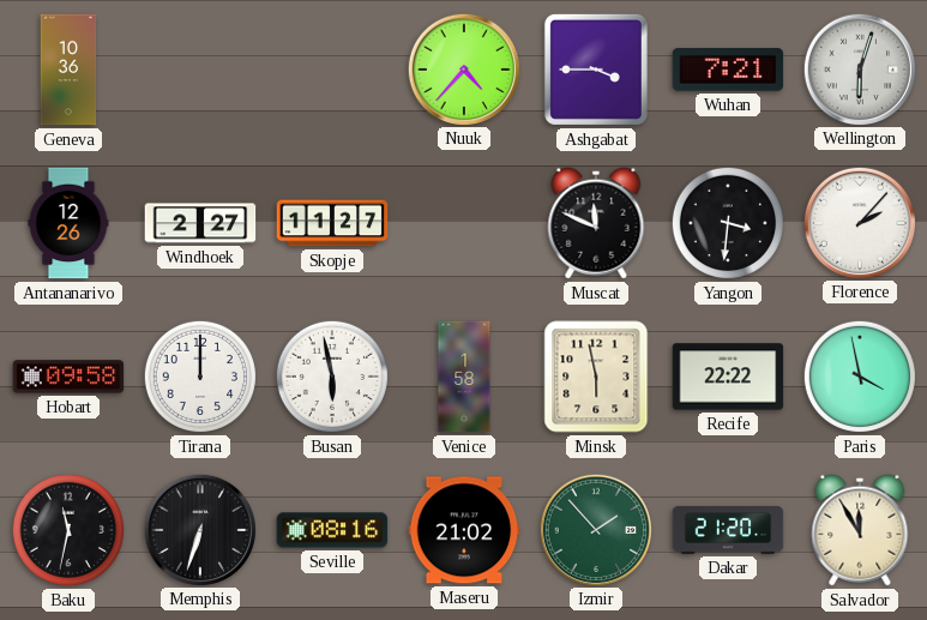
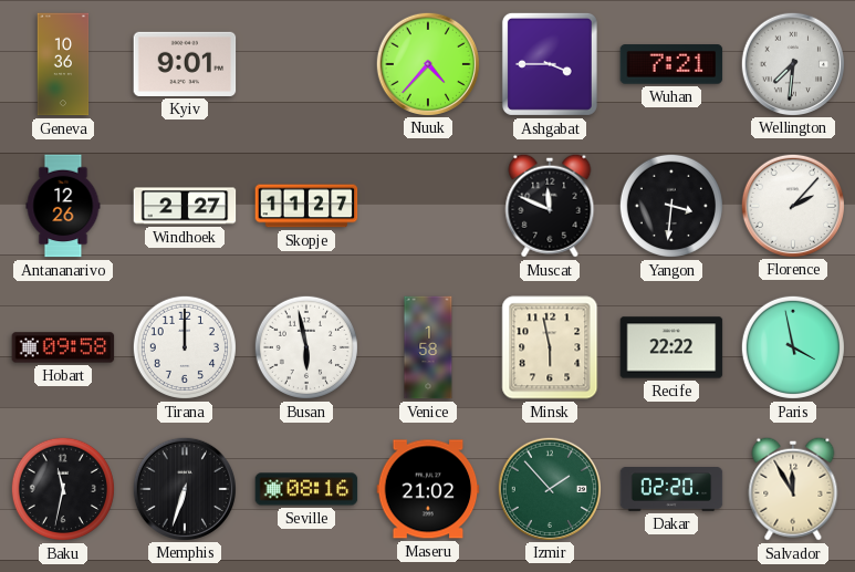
Kyiv: none -> 9:01
Wellington: 6:03 -> 7:31
Dakar: 21:20 -> 02:20
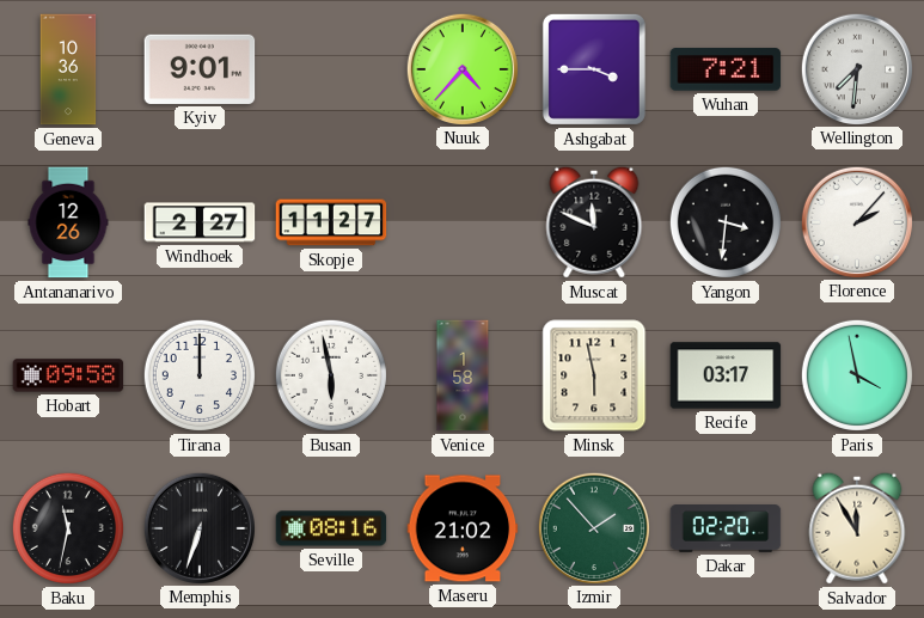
Recife: 22:22 -> 03:17
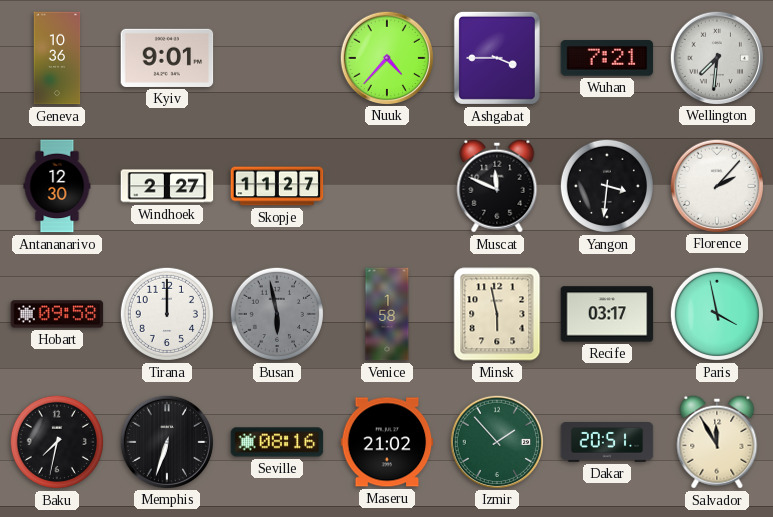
Antananarivo: 12:26 -> 12:30
Busan dial: white -> grey
Baku: 11:32 -> 7:32
Dakar: 02:20 -> 20:51
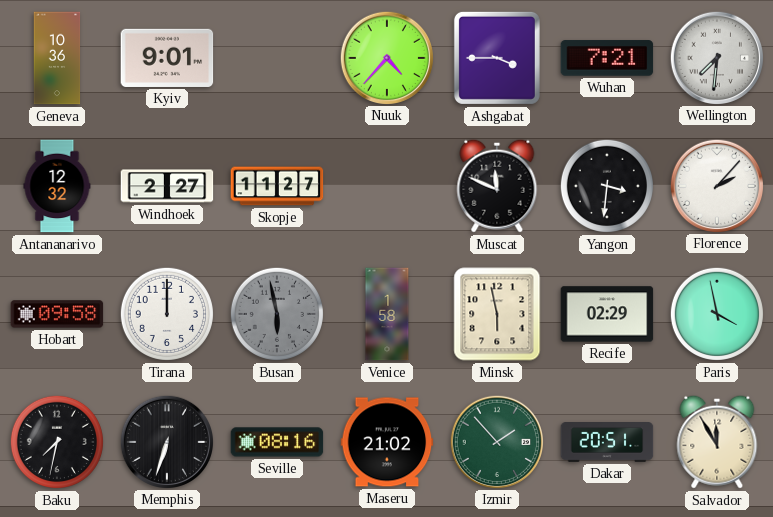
Antananarivo: 12:30 -> 12:32
Recife: 03:17 -> 02:29
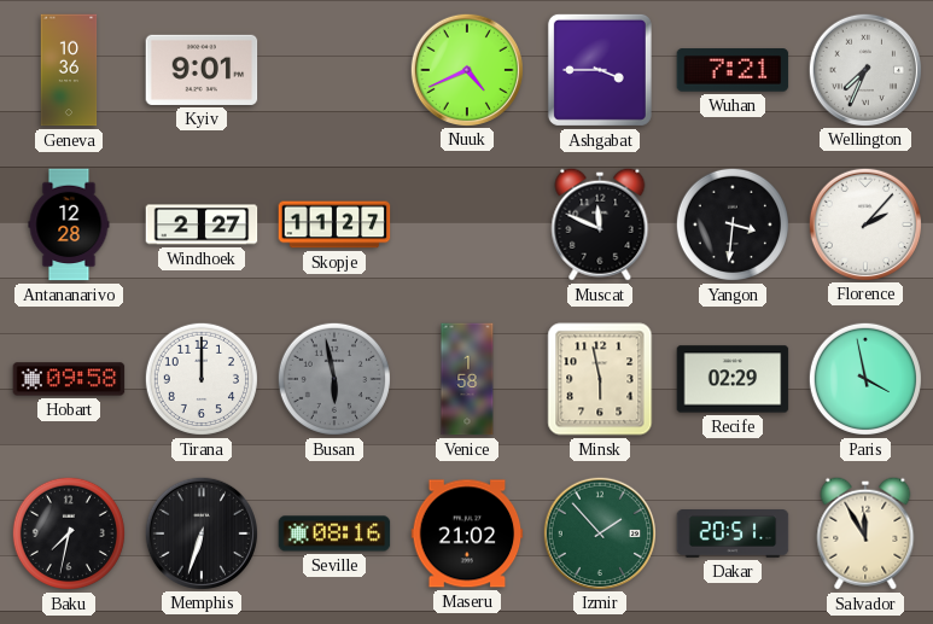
Nuuk: 4:37 -> 4:41
Wellington: 7:31 -> 7:34
Antananarivo: 12:32 -> 12:28
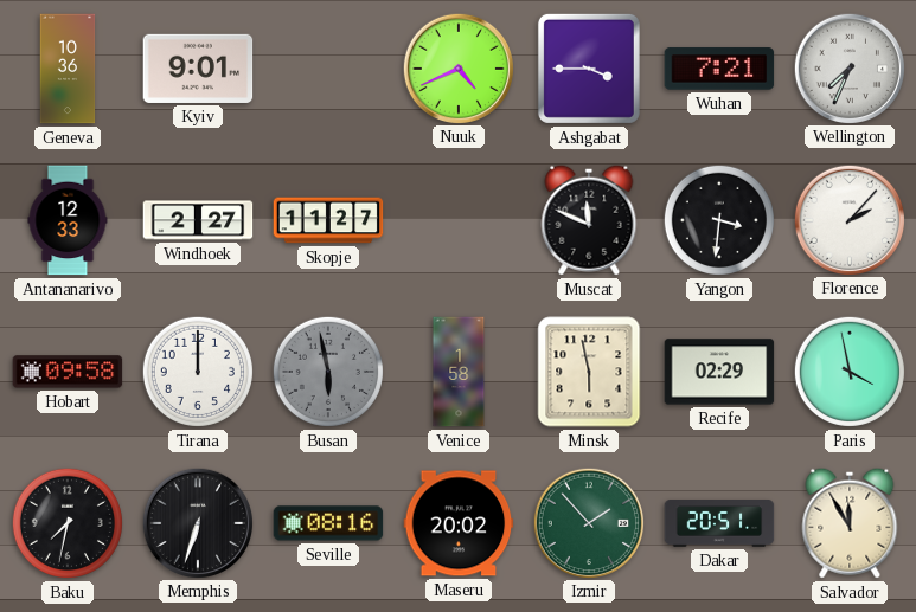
Antananarivo: 12:28 -> 12:33
Maseru: 21:02 -> 20:02
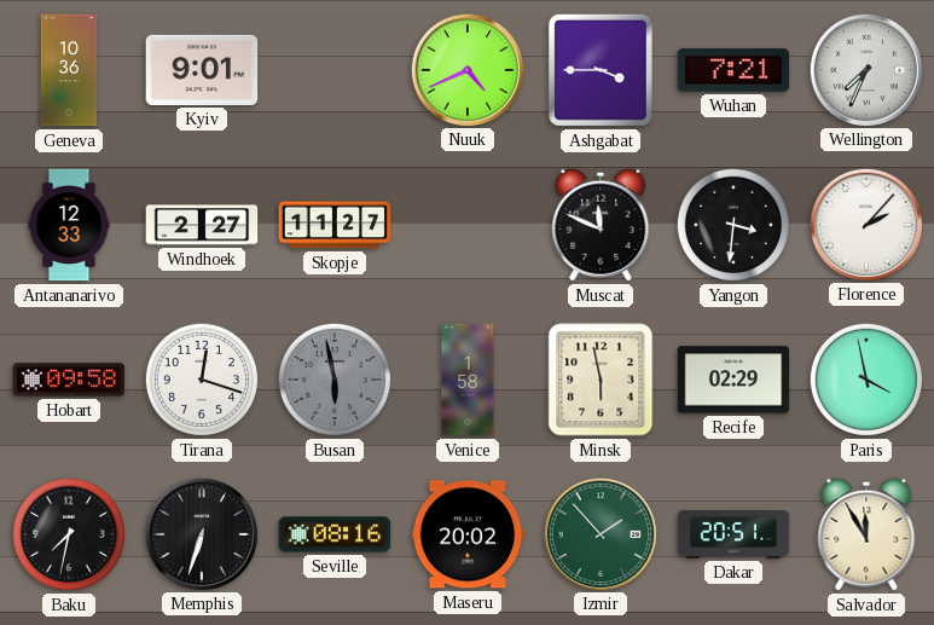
Tirana: 12:00 -> 12:18
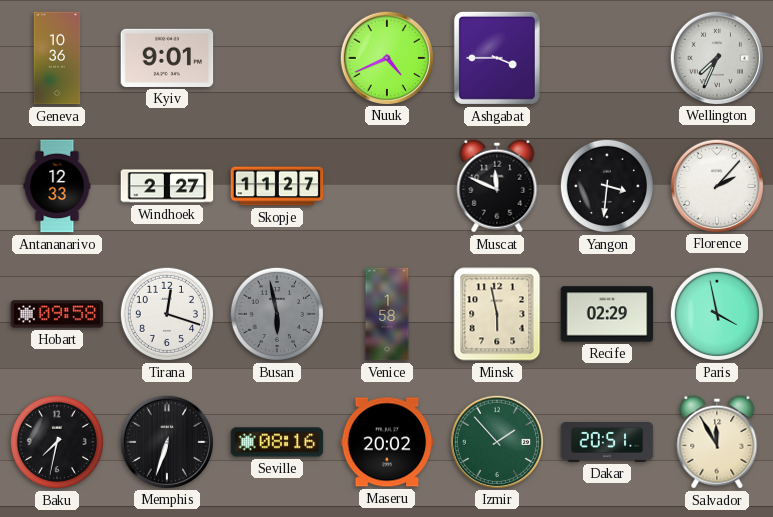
Wuhan: 7:21 -> none
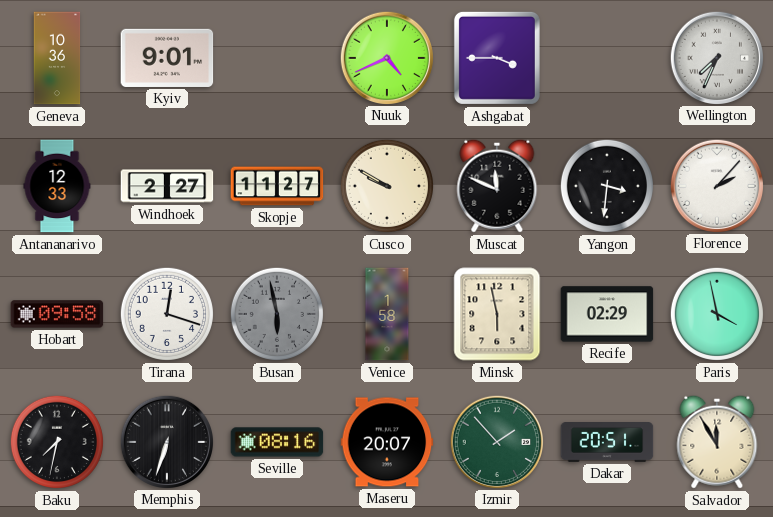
Cusco: none -> 9:50
Maseru: 20:02 -> 20:07
